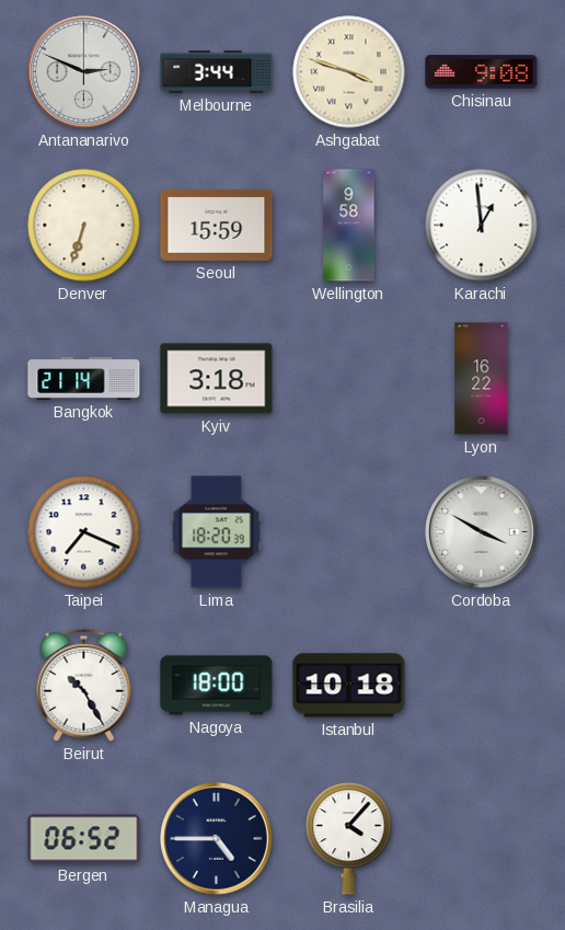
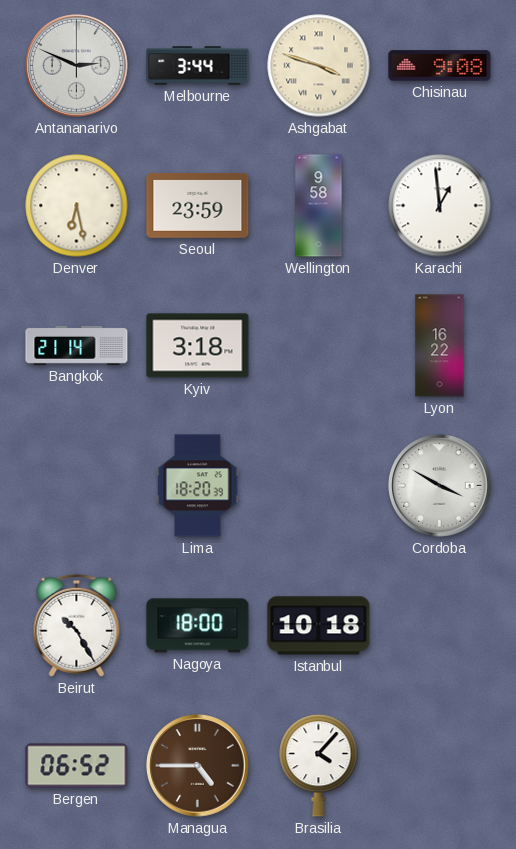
Denver: 6:33 -> 6:28
Seoul: 15:59 -> 23:59
Taipei: 7:19 -> none
Managua dial: navy -> brown
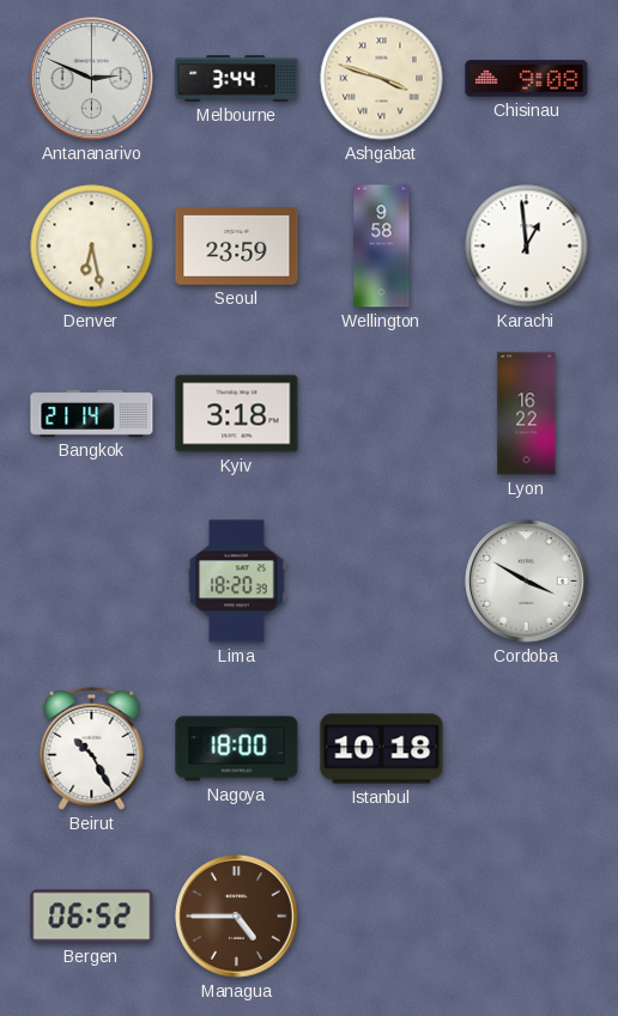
Brasilia: 4:07 -> none
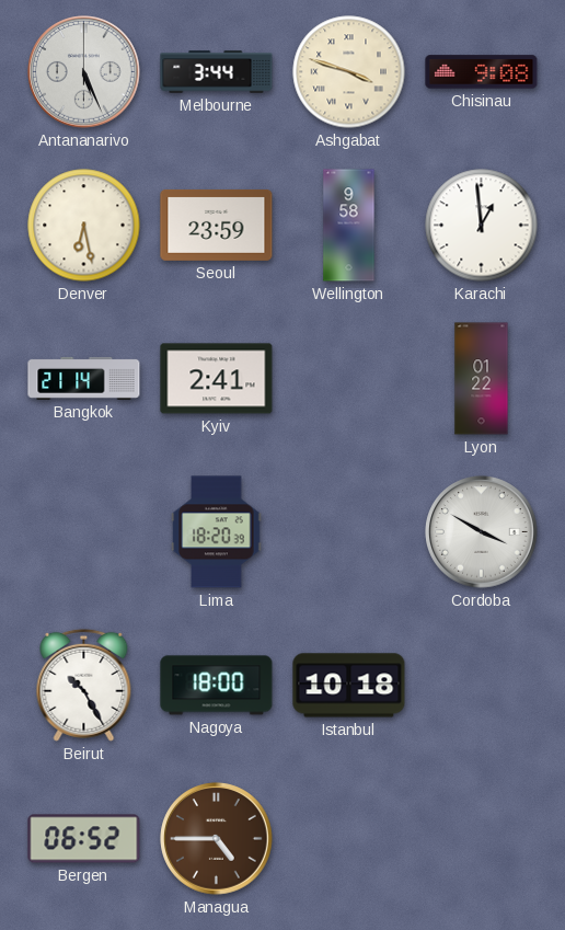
Antananarivo: 2:49 -> 5:26
Kyiv: 3:18 -> 2:41
Lyon: 16:22 -> 01:22
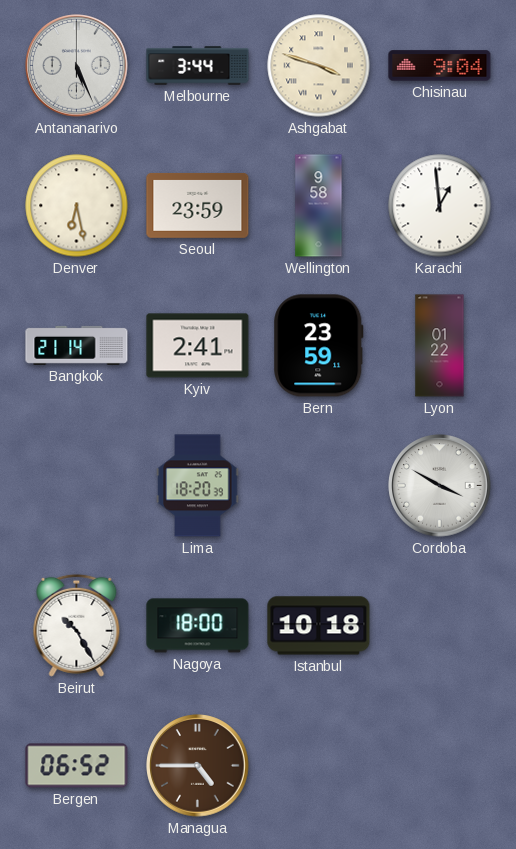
Chisinau: 9:08 -> 9:04
Bern: none -> 23:59
